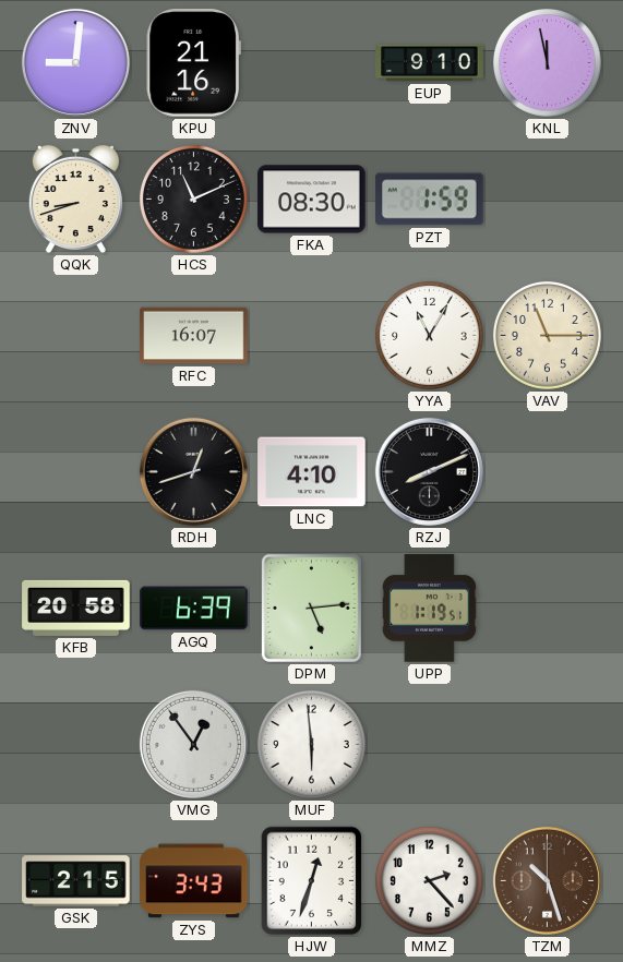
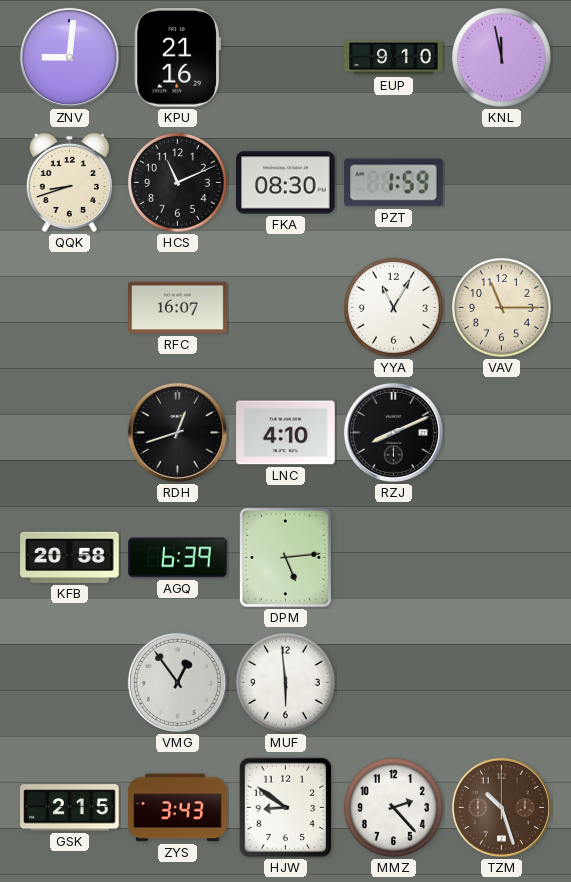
UPP: 1:19 -> none
HJW: 12:33 -> 8:51
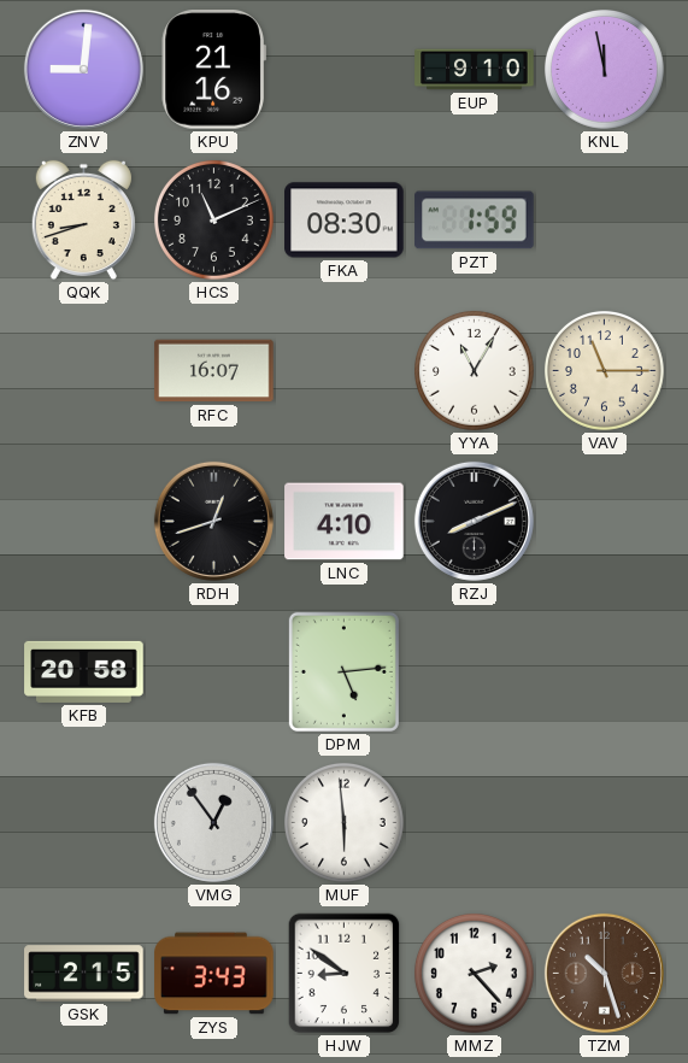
AGQ: 6:39 -> none
